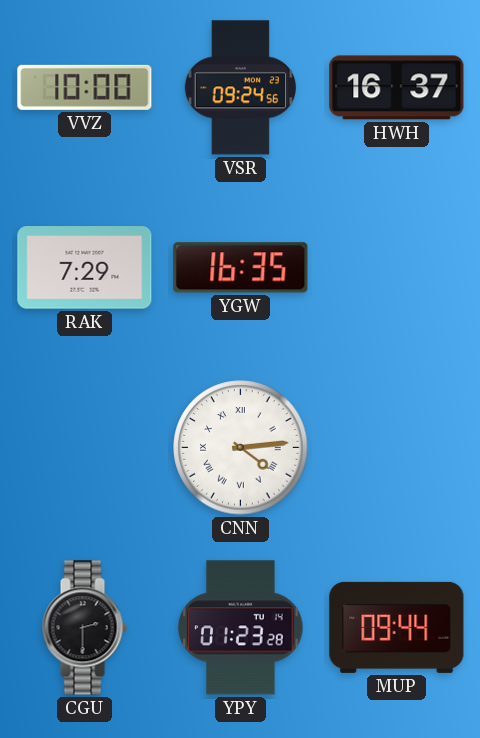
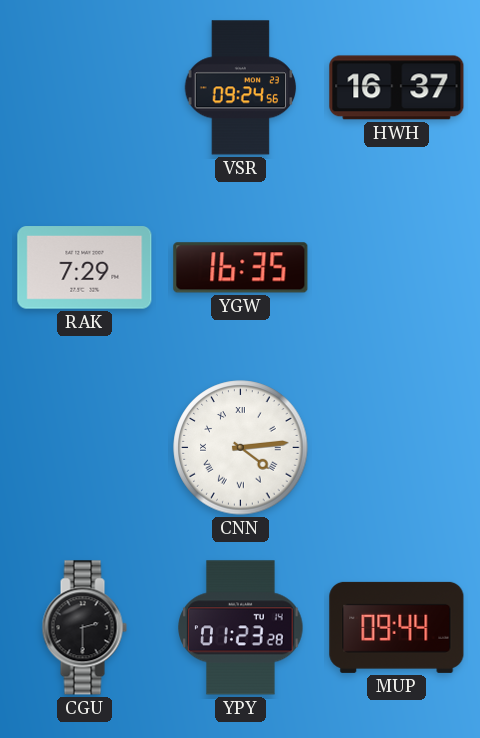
VVZ: 10:00 -> none
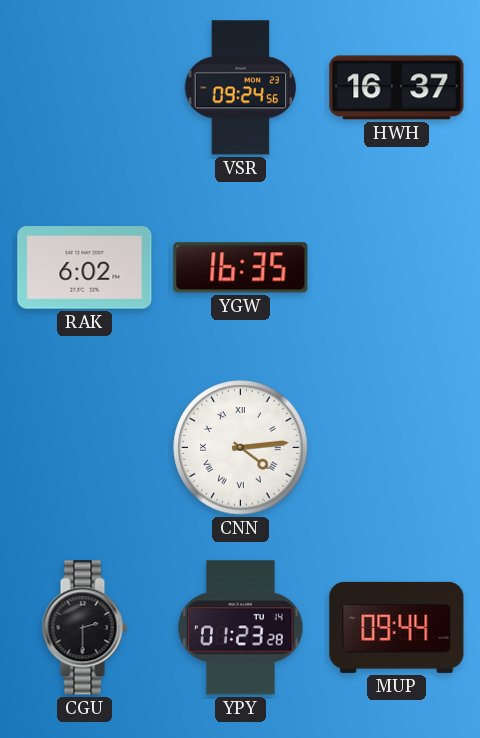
RAK: 7:29 -> 6:02
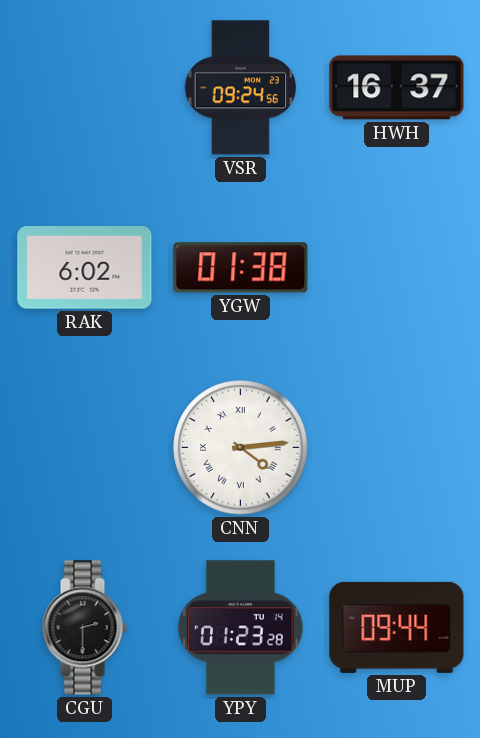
YGW: 16:35 -> 01:38
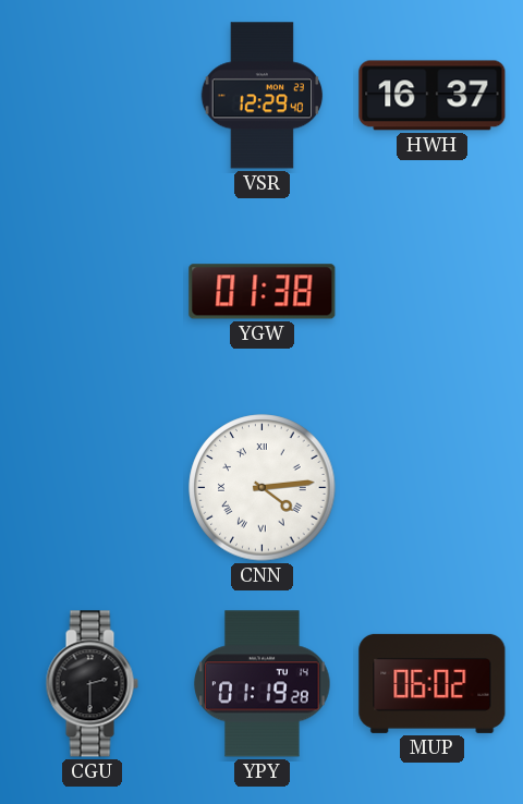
VSR: 09:24 -> 12:29
RAK: 6:02 -> none
YPY: 01:23 -> 01:19
MUP: 09:44 -> 06:02
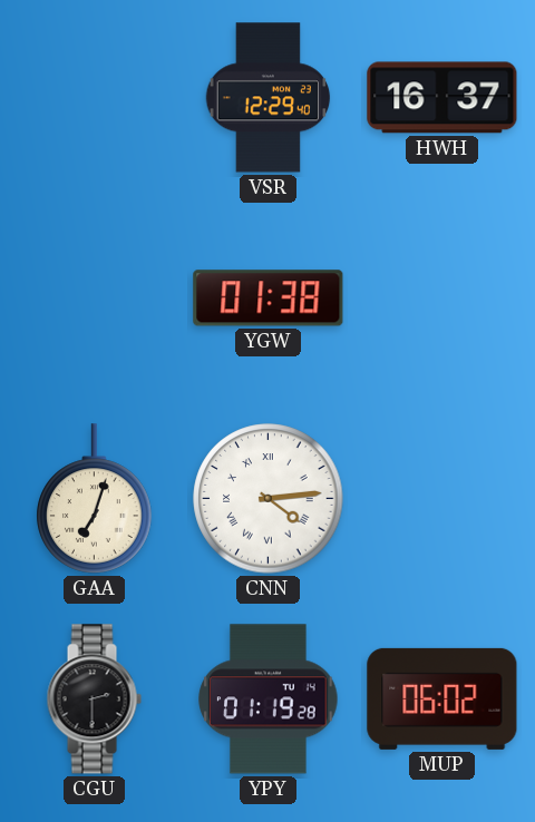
GAA: none -> 7:03
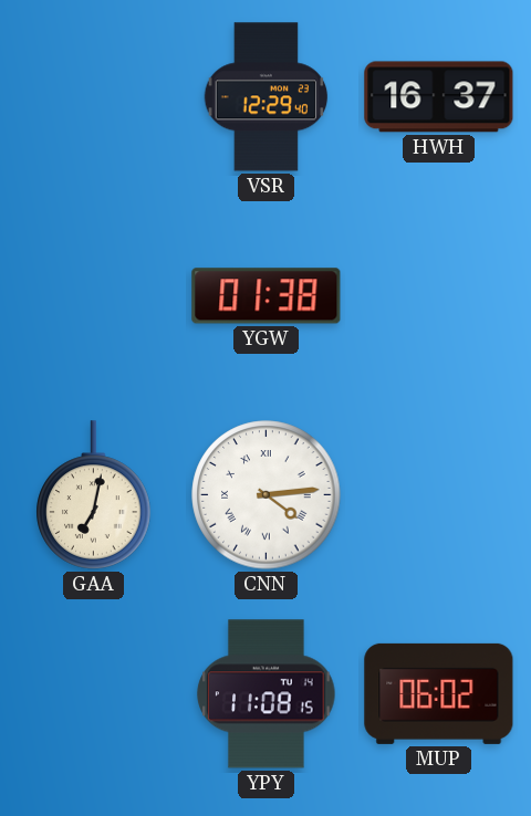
GAA: 7:03 -> 7:02
CGU: 2:30 -> none
YPY: 01:19 -> 11:08
